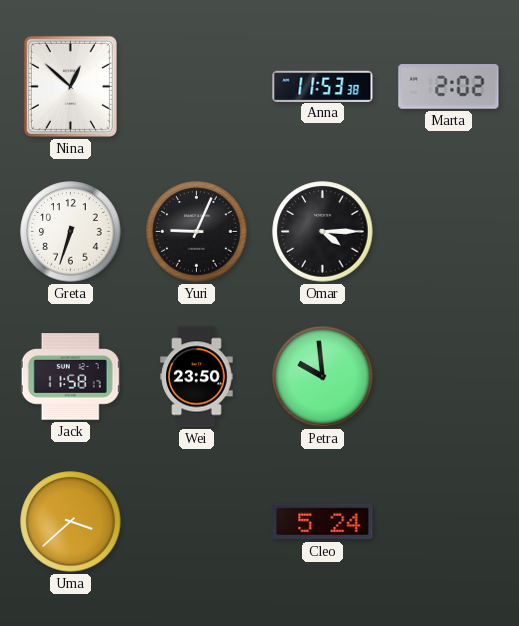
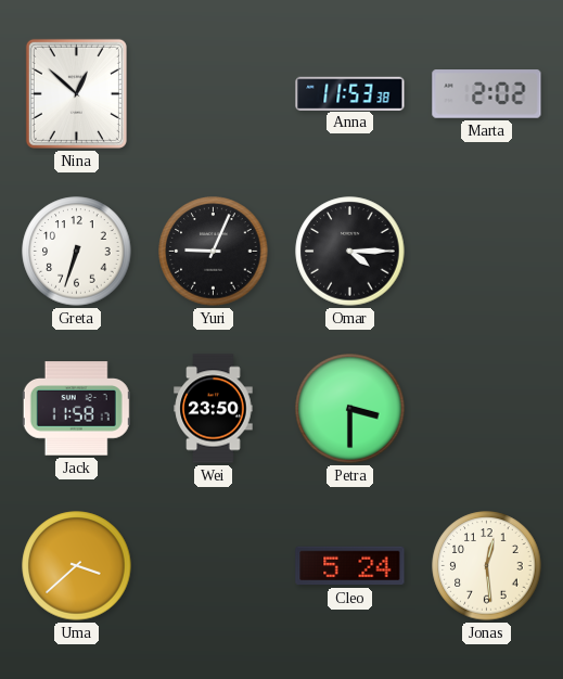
Petra: 9:59 -> 3:30
Jonas: none -> 12:29
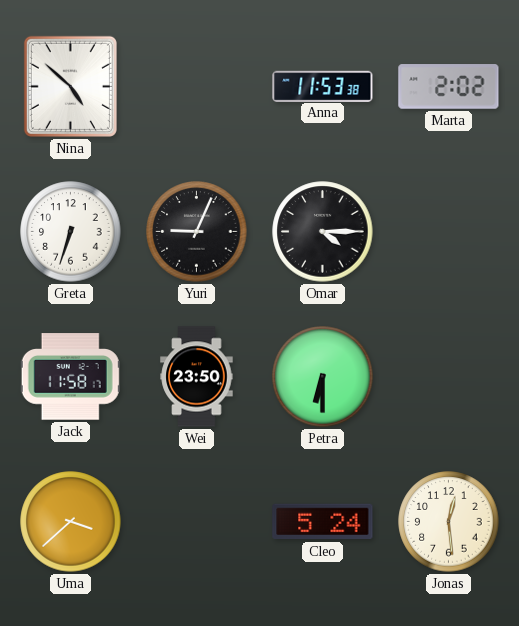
Nina: 12:52 -> 4:52
Petra: 3:30 -> 6:30
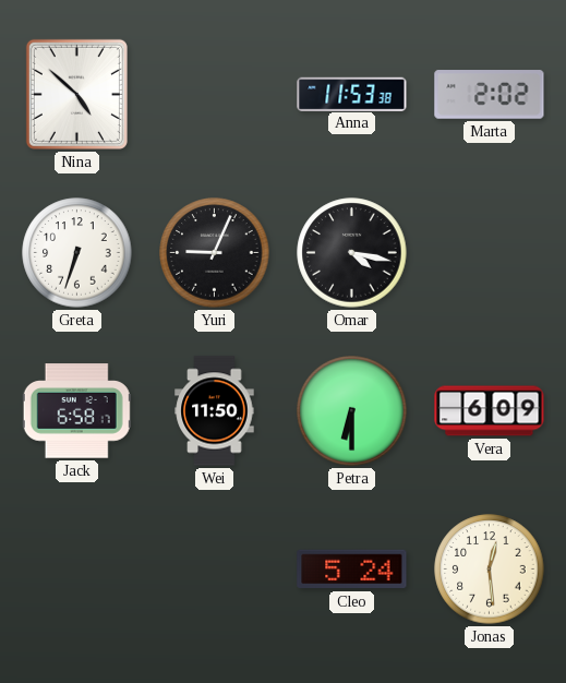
Omar: 4:15 -> 4:17
Jack: 11:58 -> 6:58
Wei: 23:50 -> 11:50
Vera: none -> 6:09
Uma: 3:38 -> none
